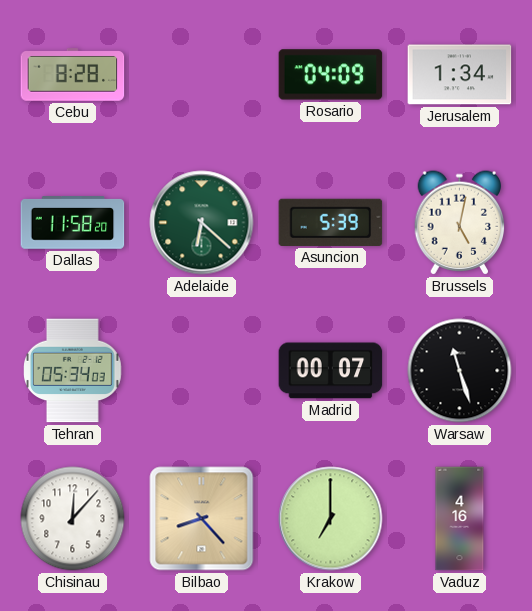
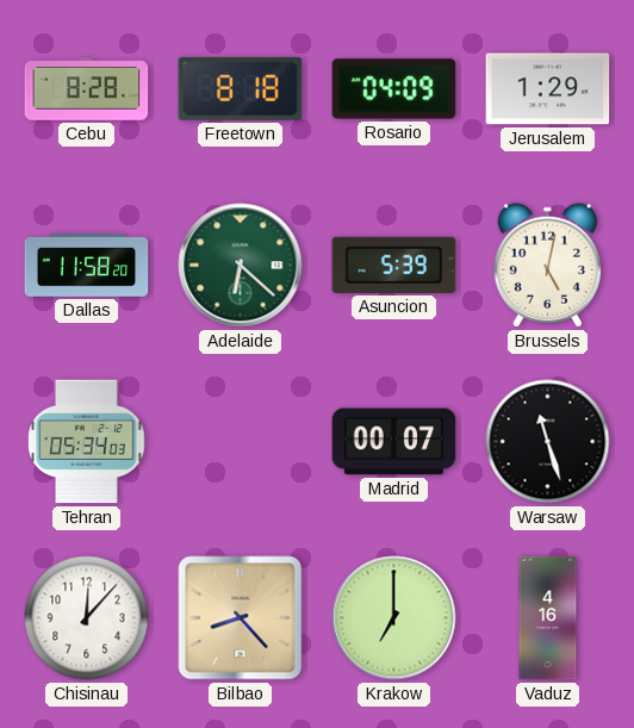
Freetown: none -> 8:18
Jerusalem: 1:34 -> 1:29
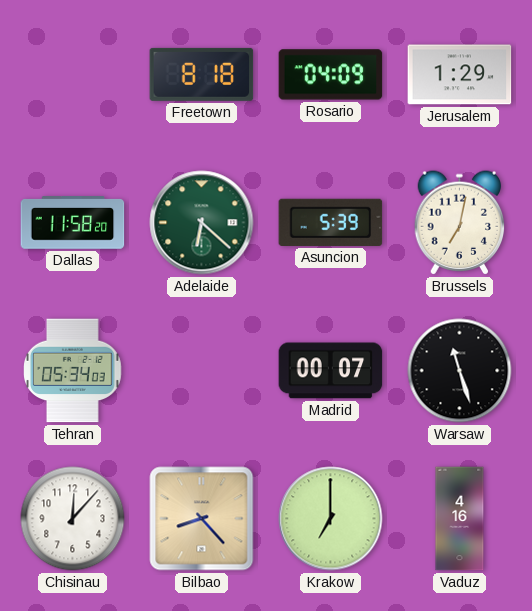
Cebu: 8:28 -> none
Brussels: 5:02 -> 7:02
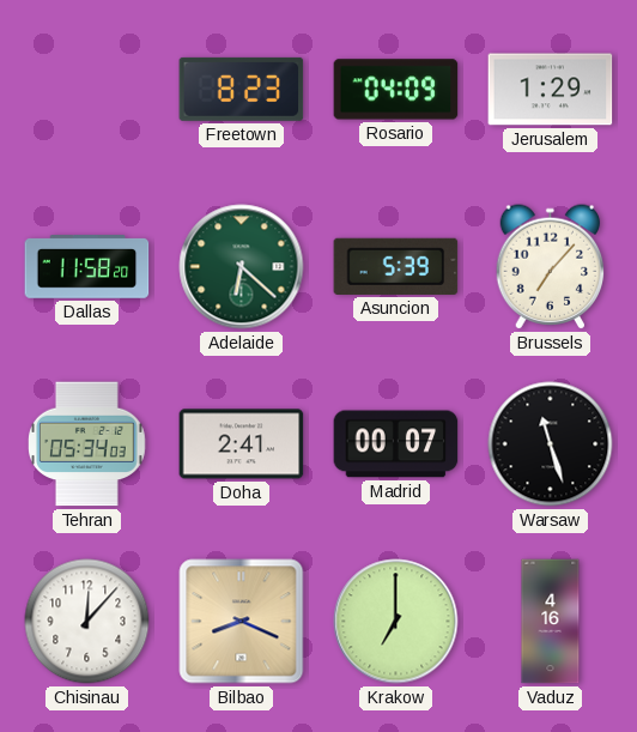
Freetown: 8:18 -> 8:23
Brussels: 7:02 -> 7:07
Doha: none -> 2:41
Bilbao: 8:23 -> 8:19
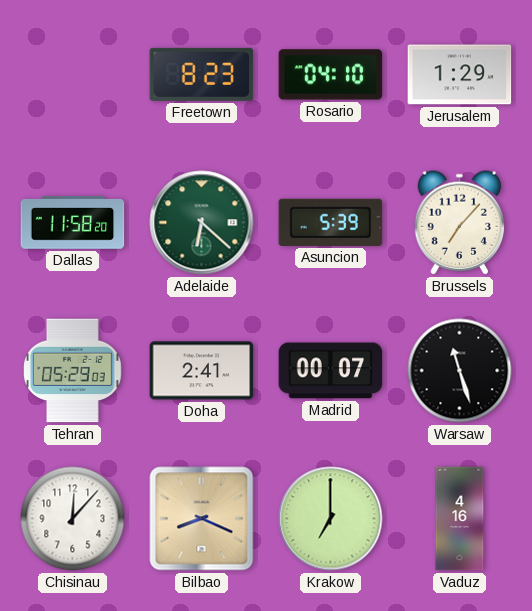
Rosario: 04:09 -> 04:10
Tehran: 05:34 -> 05:29
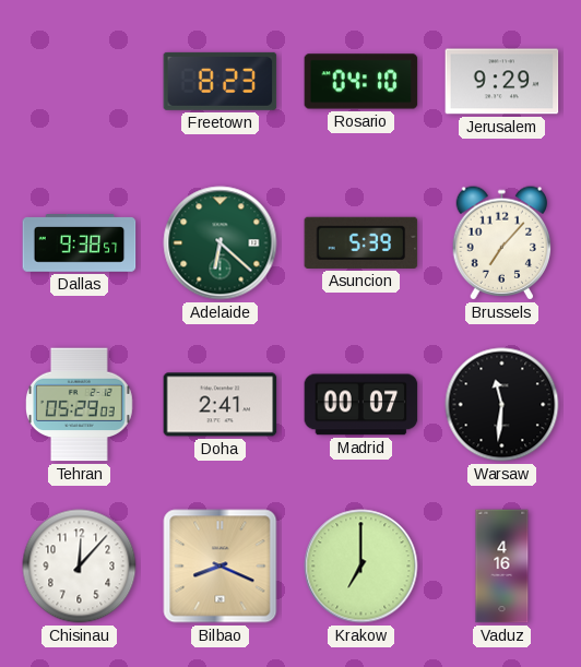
Jerusalem: 1:29 -> 9:29
Dallas: 11:58 -> 9:38
Warsaw: 11:27 -> 11:31
